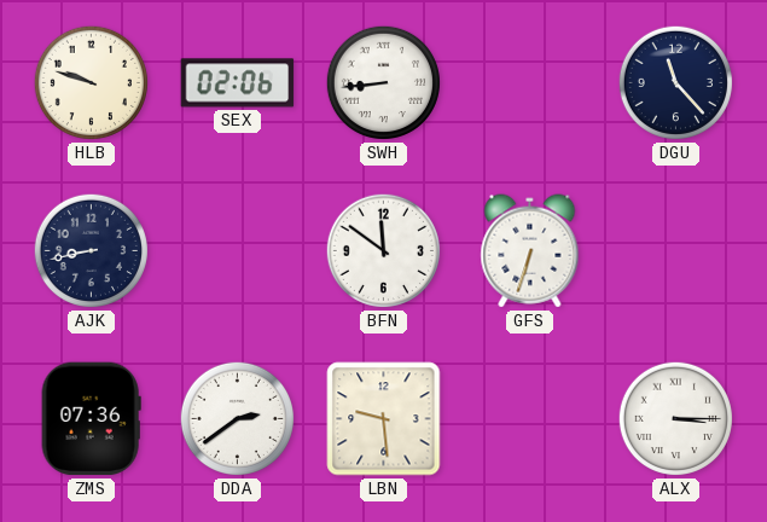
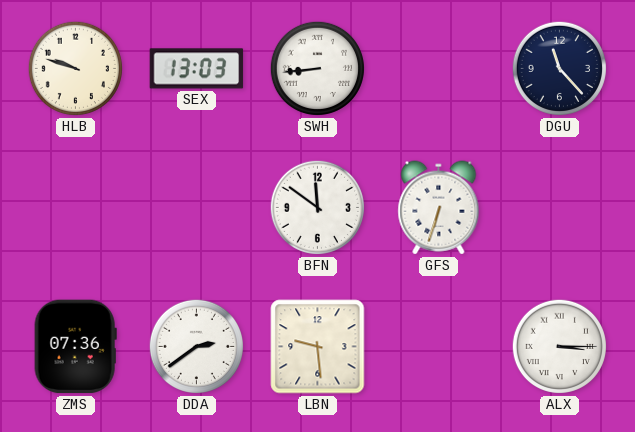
SEX: 02:06 -> 13:03
AJK: 8:43 -> none
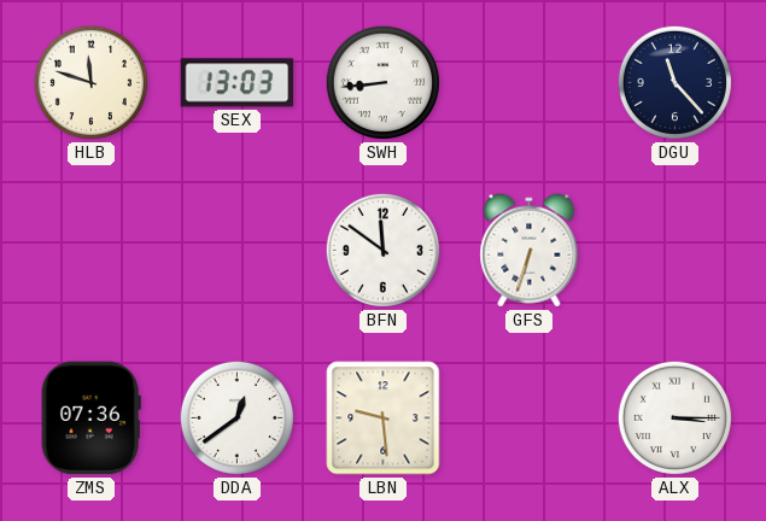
HLB: 9:48 -> 11:48
DDA: 2:39 -> 12:39
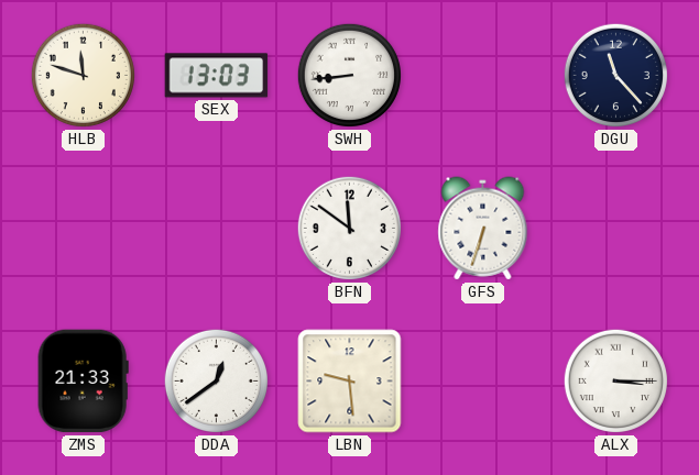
ZMS: 07:36 -> 21:33
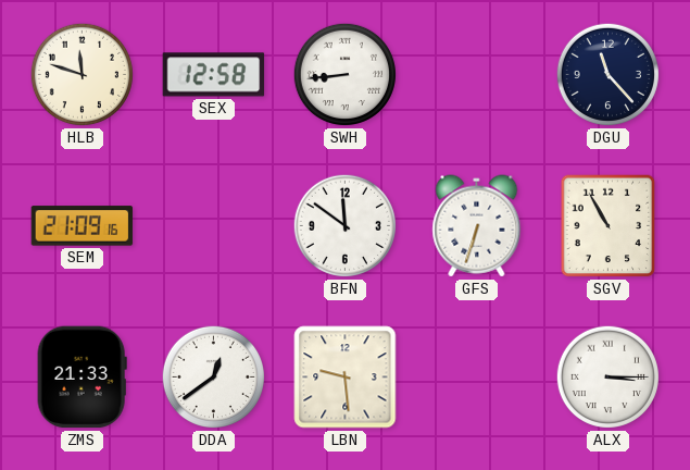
SEX: 13:03 -> 12:58
SEM: none -> 21:09
SGV: none -> 10:55
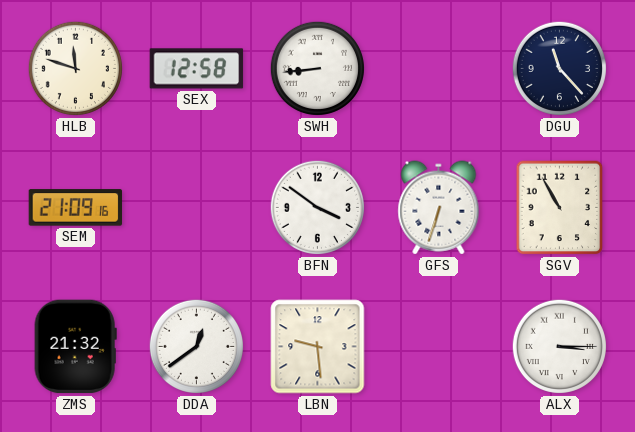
BFN: 11:51 -> 3:51
ZMS: 21:33 -> 21:32
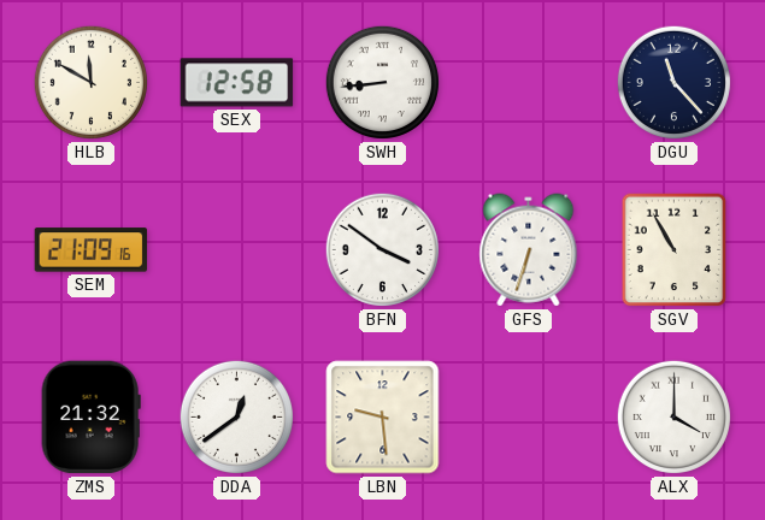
HLB: 11:48 -> 11:50
ALX: 3:15 -> 4:00
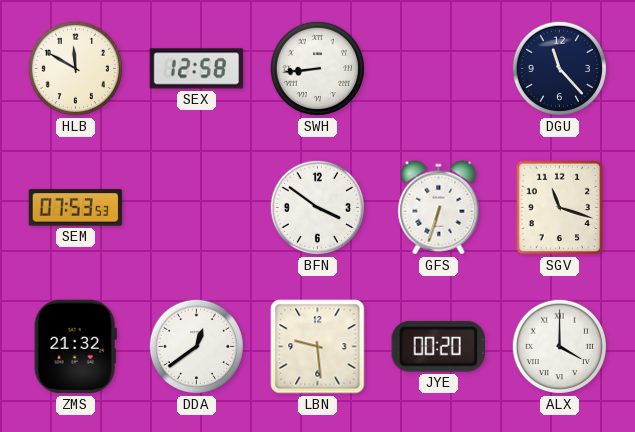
SEM: 21:09 -> 07:53
SGV: 10:55 -> 11:18
JYE: none -> 00:20
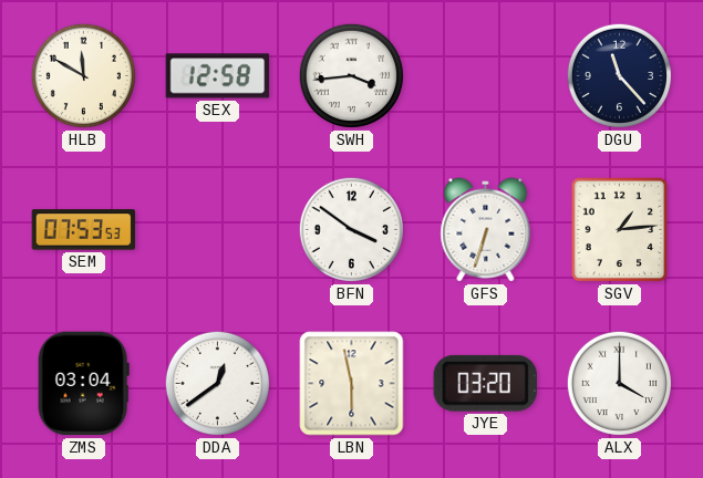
SWH: 8:44 -> 3:44
SGV: 11:18 -> 1:14
ZMS: 21:32 -> 03:04
LBN: 9:29 -> 5:58
JYE: 00:20 -> 03:20
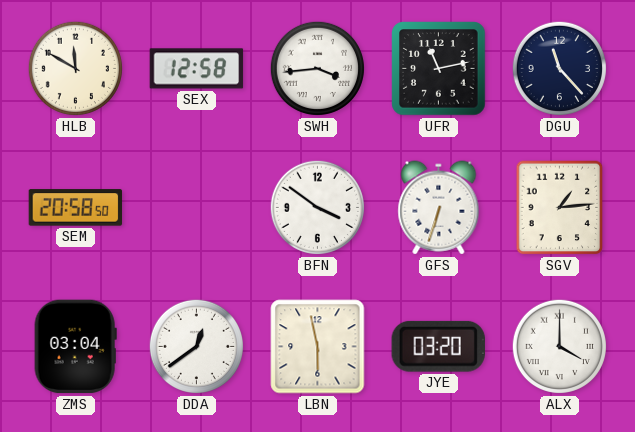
UFR: none -> 11:13
SEM: 07:53 -> 20:58
